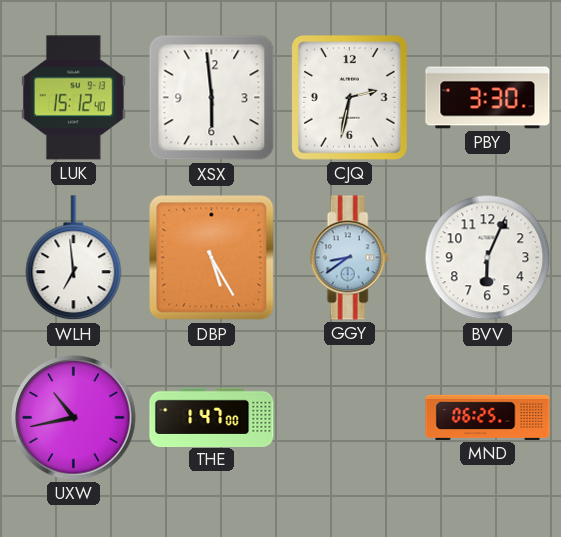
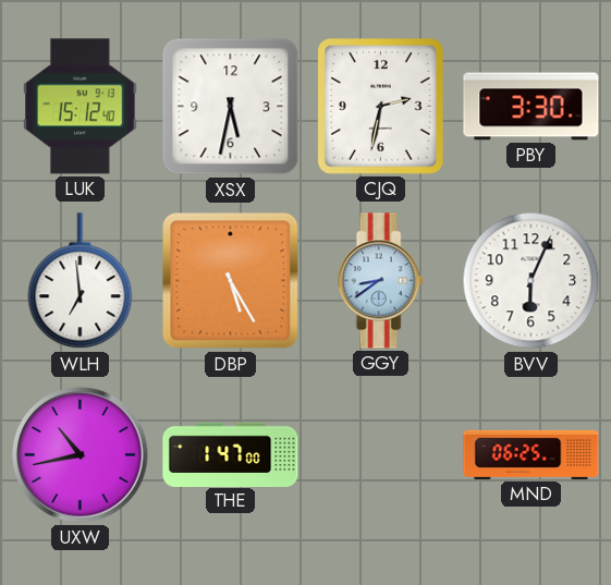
XSX: 5:59 -> 5:32
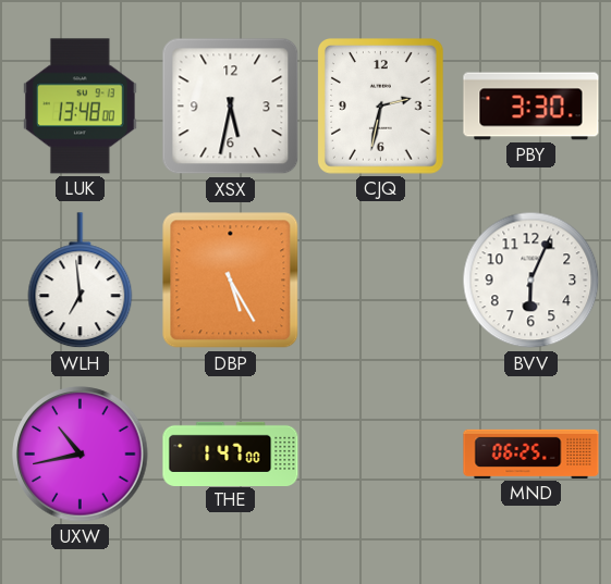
LUK: 15:12 -> 13:48
GGY: 8:39 -> none
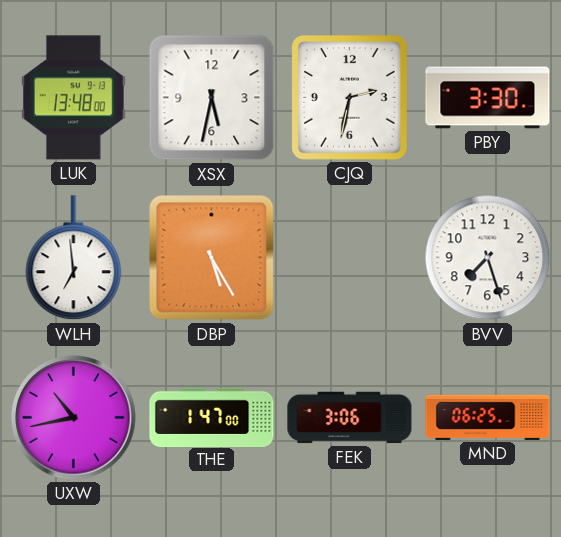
BVV: 6:04 -> 7:27
FEK: none -> 3:06
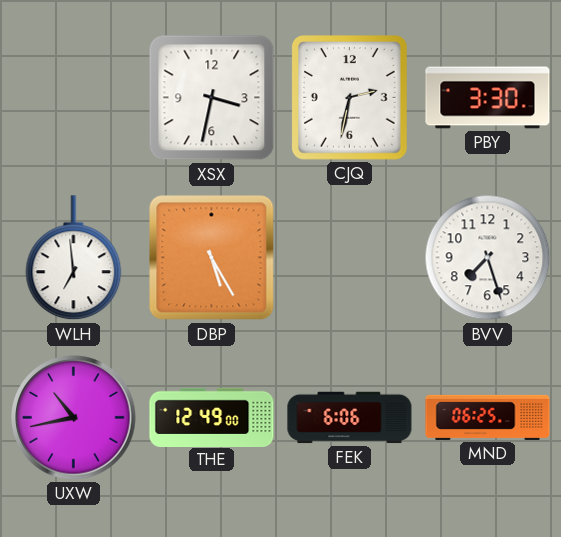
LUK: 13:48 -> none
XSX: 5:32 -> 3:32
THE: 1:47 -> 12:49
FEK: 3:06 -> 6:06
